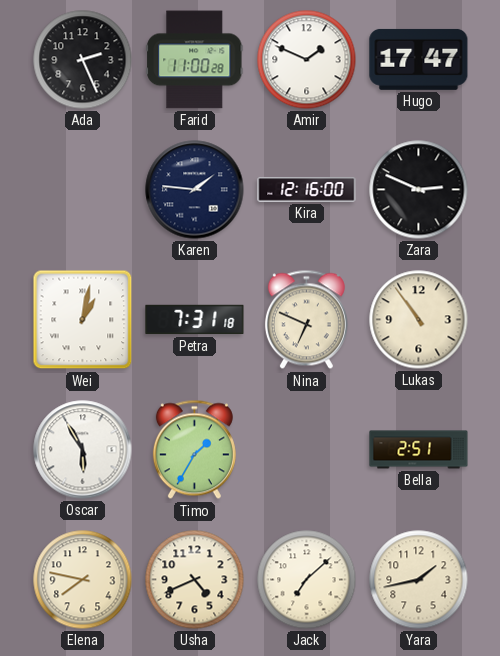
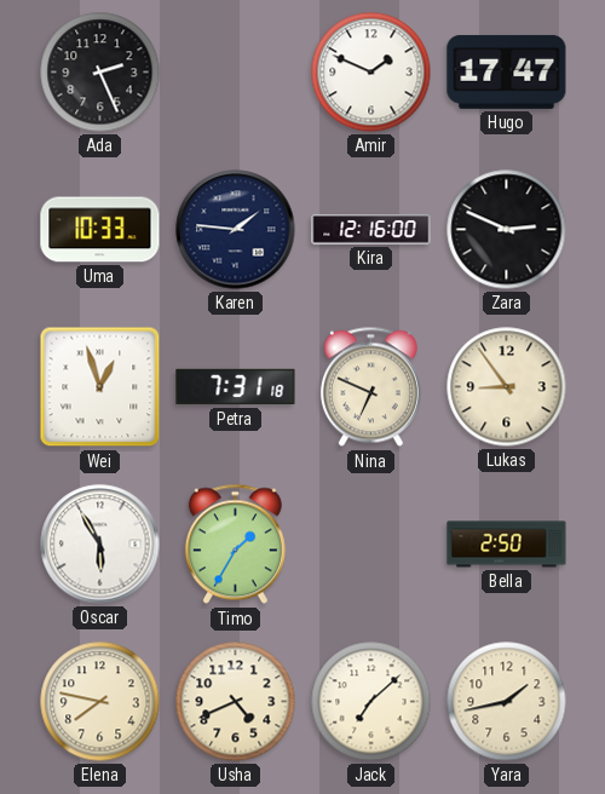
Farid: 11:00 -> none
Uma: none -> 10:33
Wei: 1:02 -> 12:57
Lukas: 10:54 -> 8:54
Bella: 2:51 -> 2:50
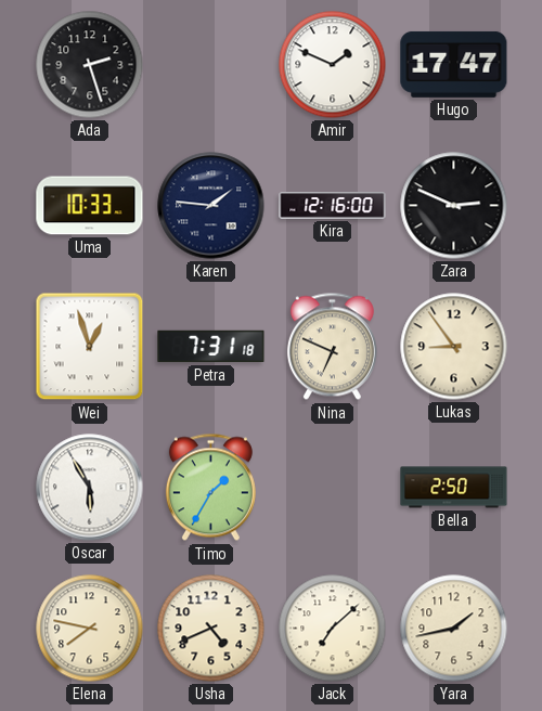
Ada: 2:26 -> 2:27
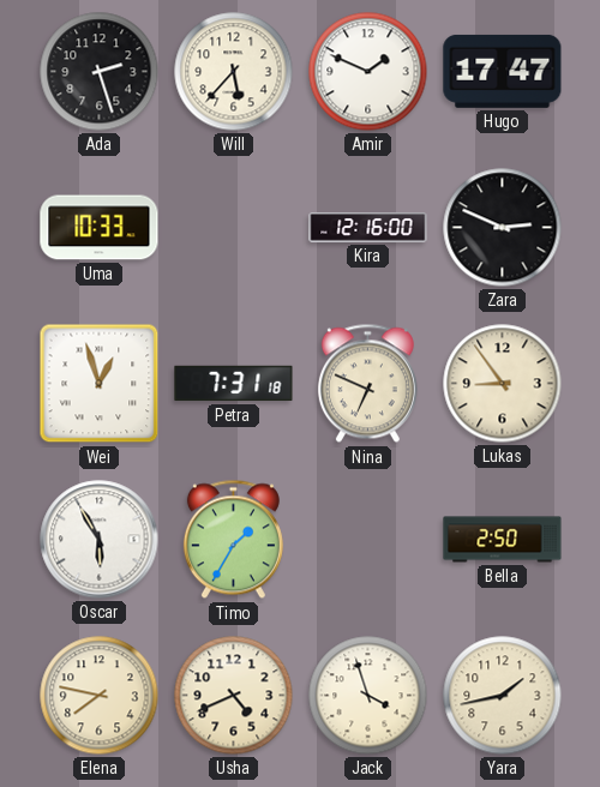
Will: none -> 5:37
Karen: 1:46 -> none
Jack: 7:08 -> 3:57
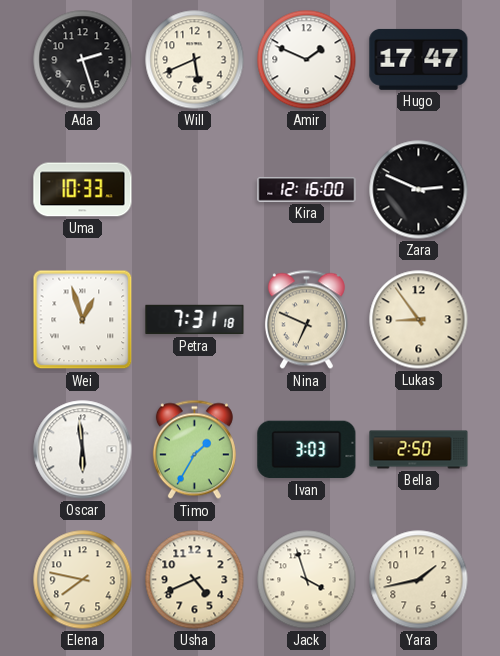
Will: 5:37 -> 5:41
Oscar: 5:55 -> 5:59
Ivan: none -> 3:03
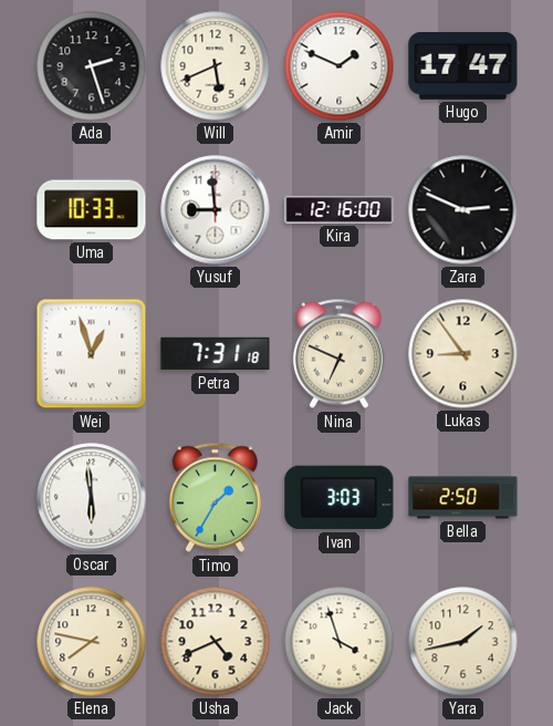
Yusuf: none -> 8:59
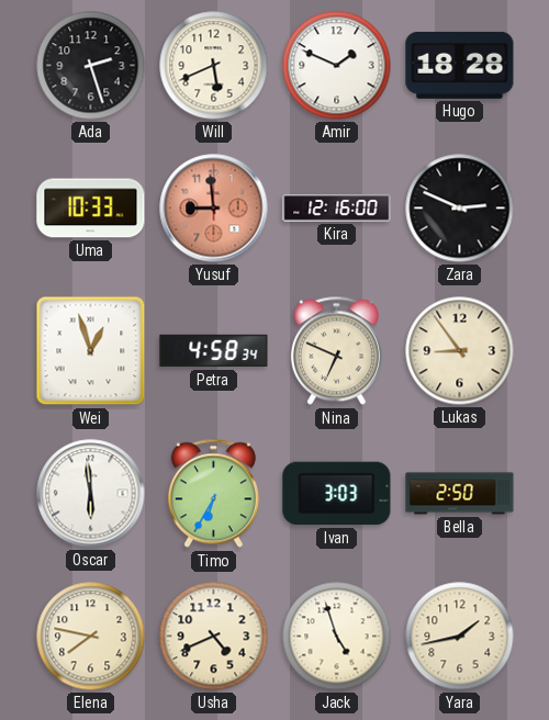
Hugo: 17:47 -> 18:28
Yusuf dial: white -> salmon
Petra: 7:31 -> 4:58
Timo: 1:35 -> 6:35
Jack: 3:57 -> 4:57
